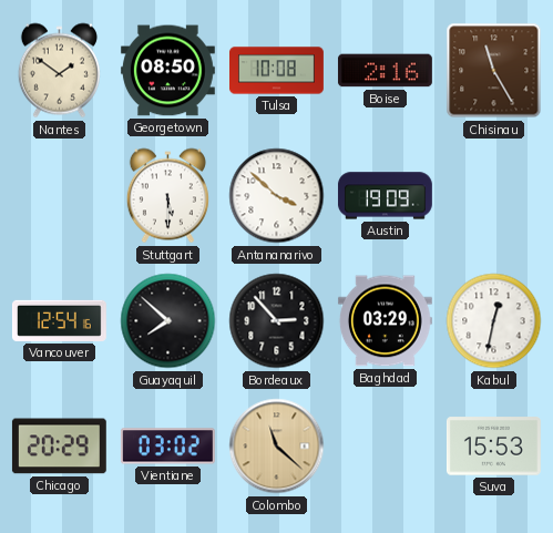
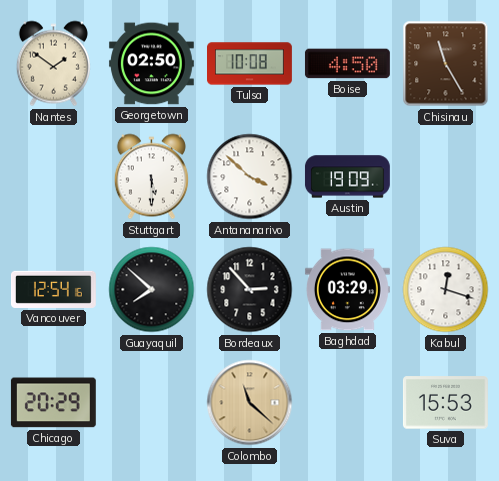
Georgetown: 08:50 -> 02:50
Boise: 2:16 -> 4:50
Kabul: 12:32 -> 12:18
Vientiane: 03:02 -> none
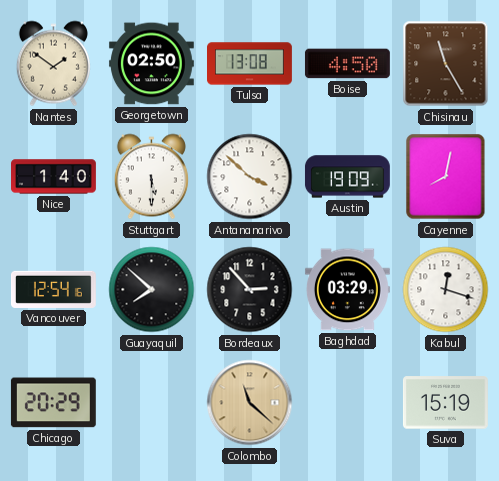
Tulsa: 10:08 -> 13:08
Nice: none -> 1:40
Cayenne: none -> 8:02
Suva: 15:53 -> 15:19
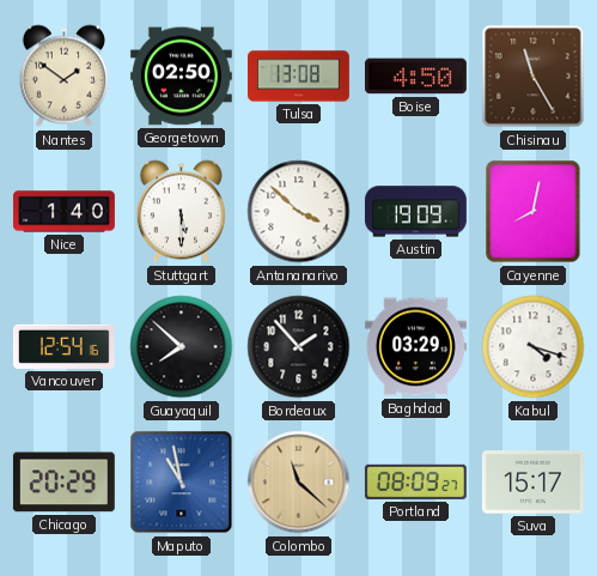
Bordeaux: 2:53 -> 1:53
Kabul: 12:18 -> 4:18
Maputo: none -> 10:58
Portland: none -> 08:09
Suva: 15:19 -> 15:17
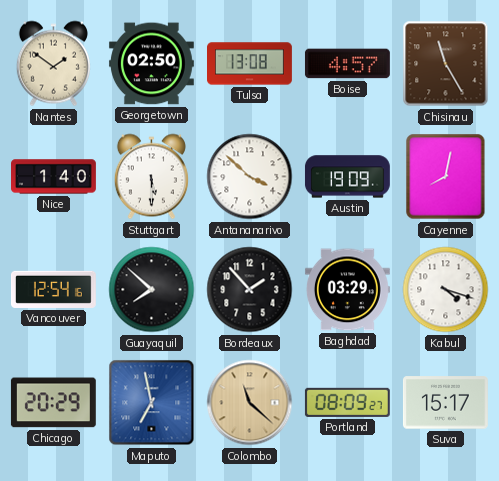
Boise: 4:50 -> 4:57
Maputo: 10:58 -> 6:58
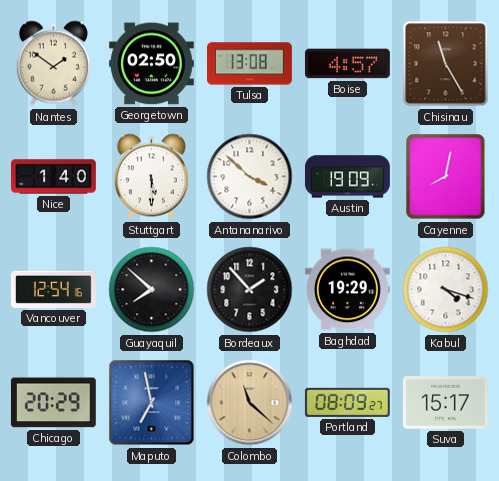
Baghdad: 03:29 -> 19:29
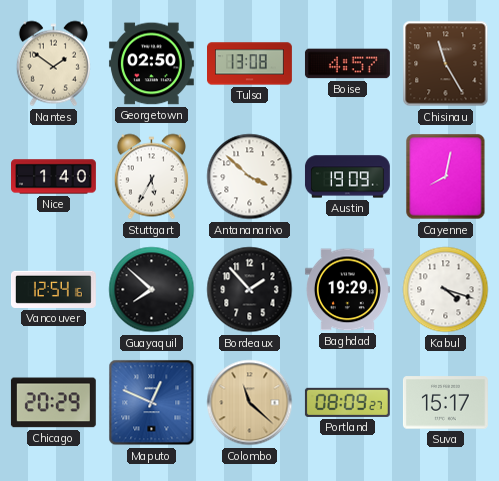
Stuttgart: 5:30 -> 5:35
Maputo: 6:58 -> 12:49
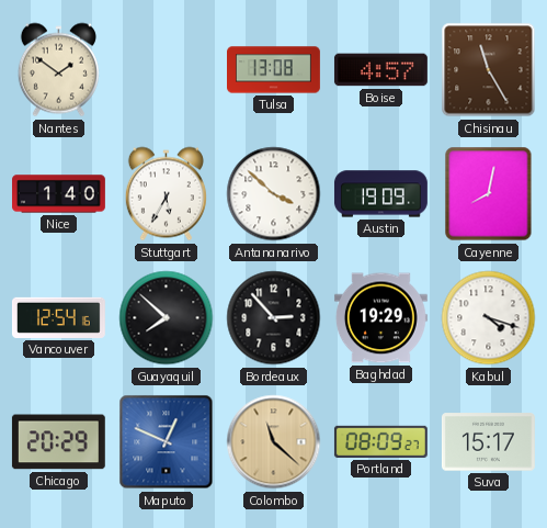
Georgetown: 02:50 -> none
Bordeaux: 1:53 -> 2:53
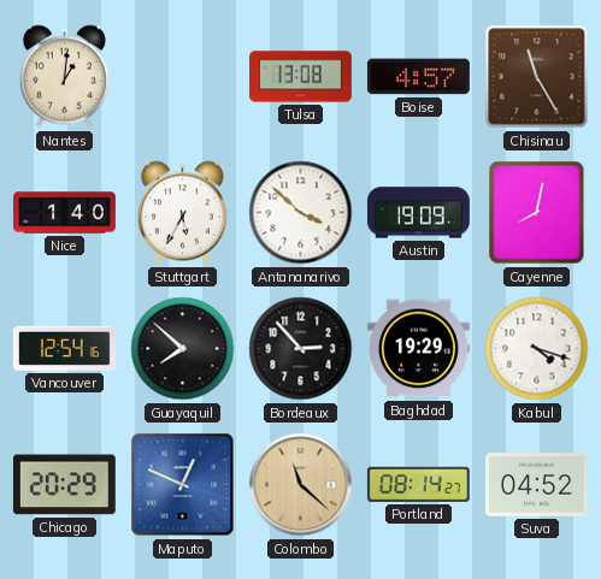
Nantes: 1:51 -> 1:01
Portland: 08:09 -> 08:14
Suva: 15:17 -> 04:52
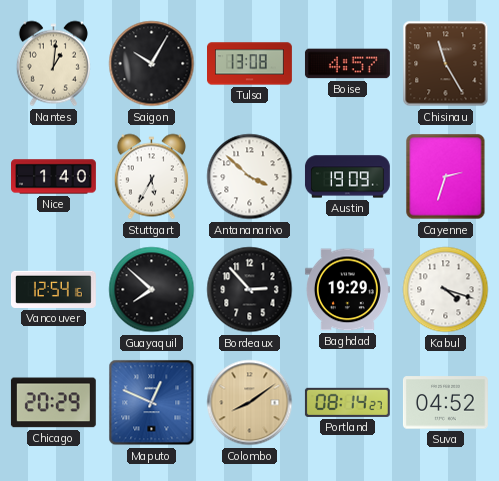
Saigon: none -> 10:05
Cayenne: 8:02 -> 2:33
Colombo: 11:22 -> 8:09
